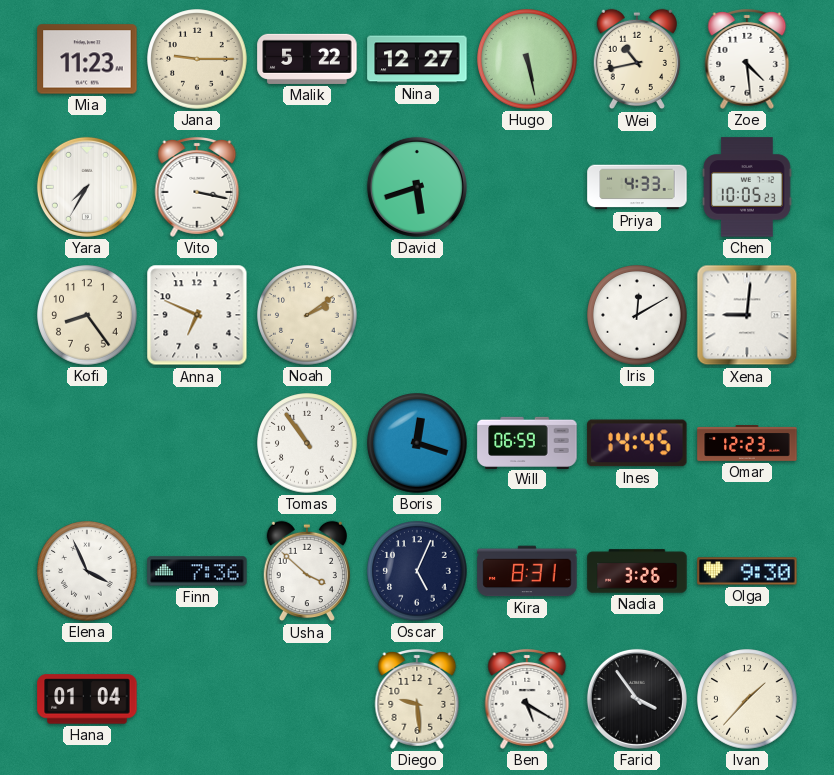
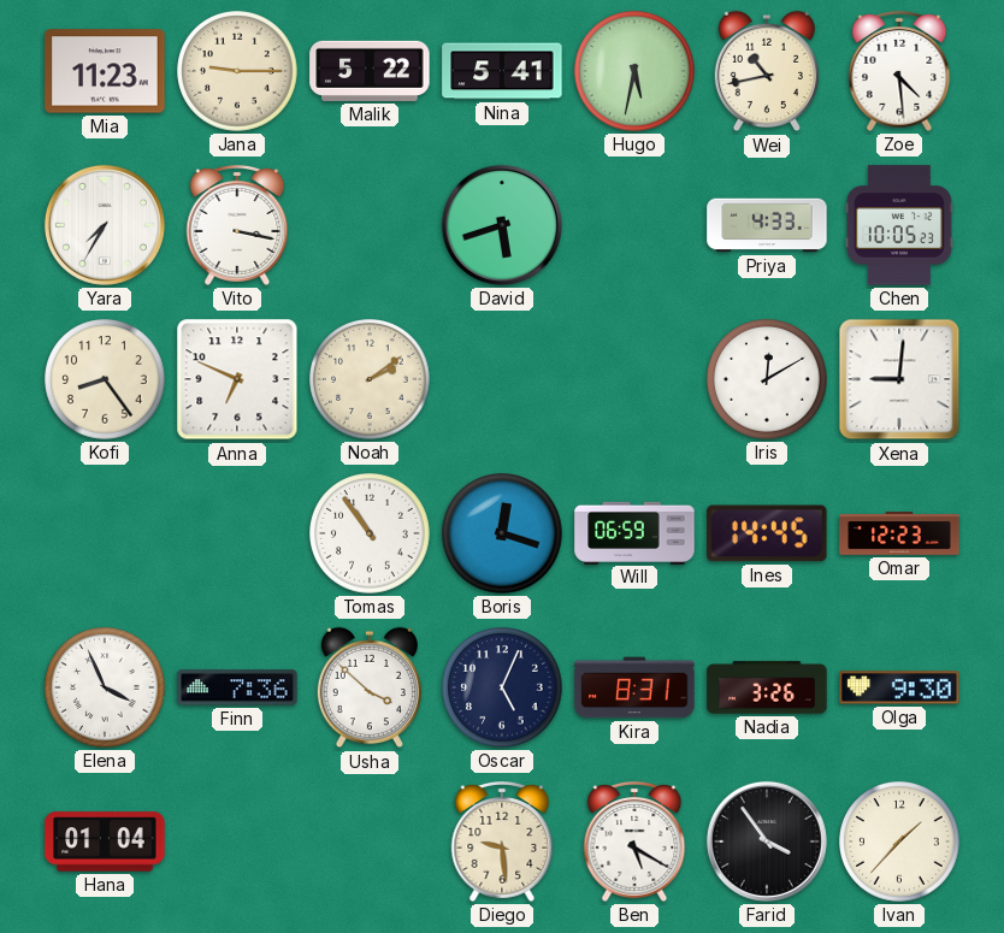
Nina: 12:27 -> 5:41
Hugo: 5:28 -> 5:32
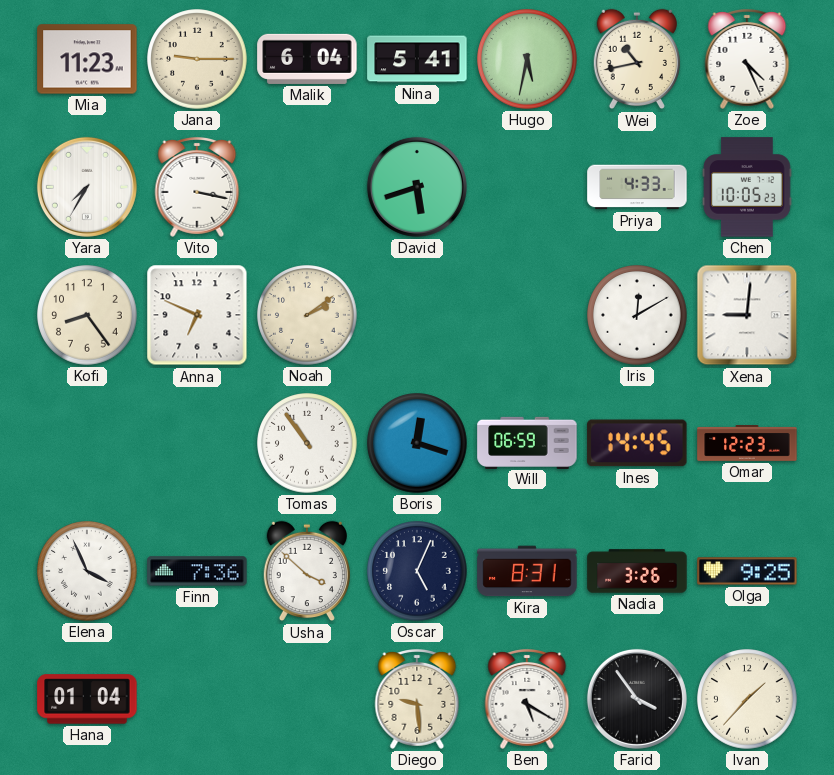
Malik: 5:22 -> 6:04
Zoe: 4:29 -> 4:26
Olga: 9:30 -> 9:25
